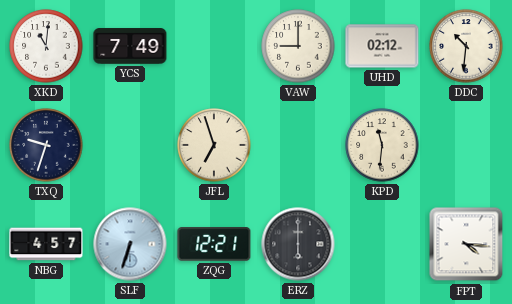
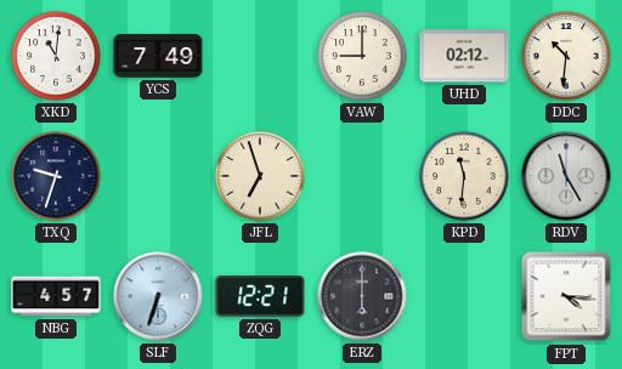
RDV: none -> 11:25
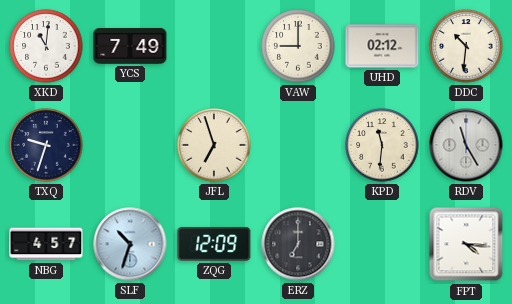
SLF: 6:33 -> 10:33
ZQG: 12:21 -> 12:09
ERZ: 6:00 -> 7:00
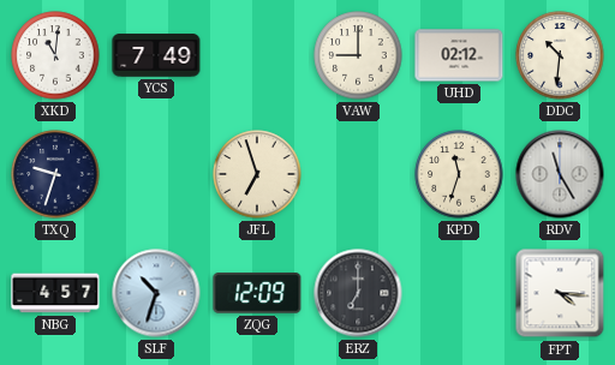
KPD: 11:31 -> 11:33
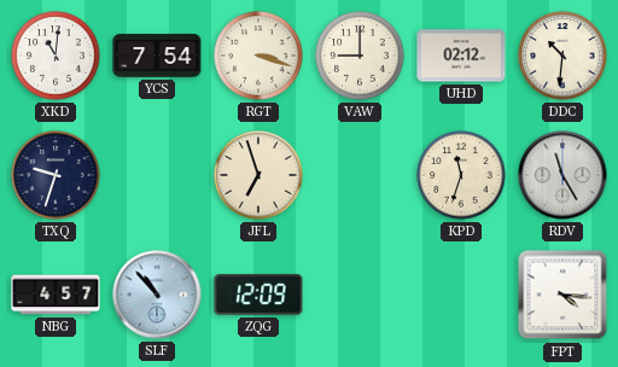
YCS: 7:49 -> 7:54
RGT: none -> 3:18
SLF: 10:33 -> 10:53
ERZ: 7:00 -> none
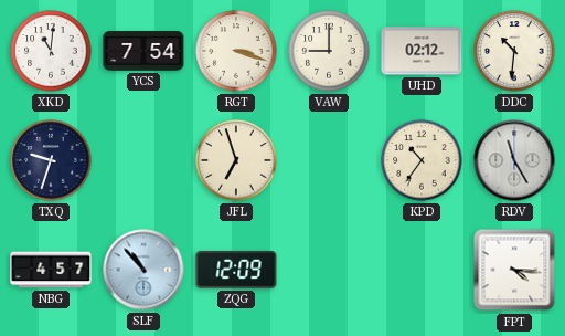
KPD: 11:33 -> 10:36
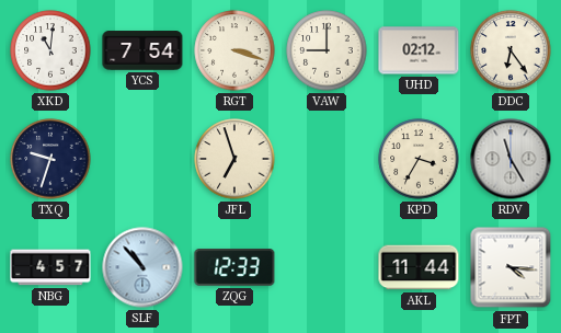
DDC: 10:31 -> 6:24
KPD: 10:36 -> 3:35
ZQG: 12:09 -> 12:33
AKL: none -> 11:44
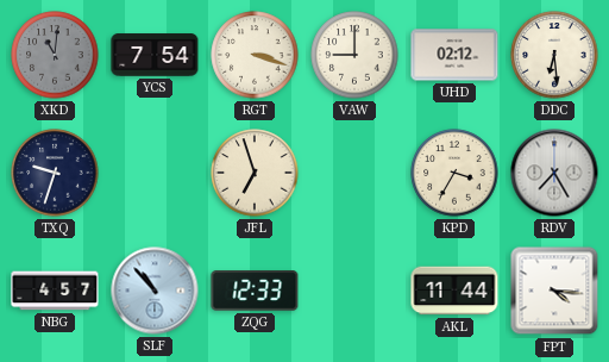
XKD dial: white -> grey
DDC: 6:24 -> 6:29
RDV: 11:25 -> 7:25
